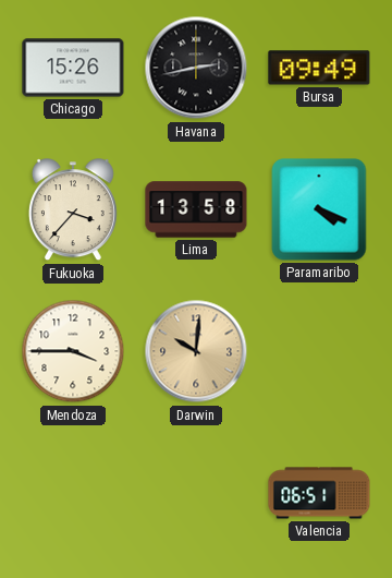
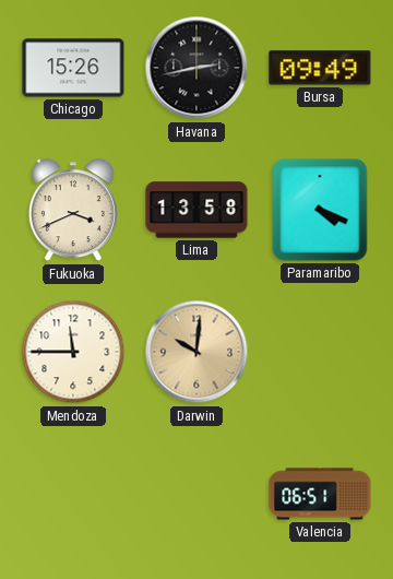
Fukuoka: 3:37 -> 3:41
Mendoza: 3:45 -> 11:45
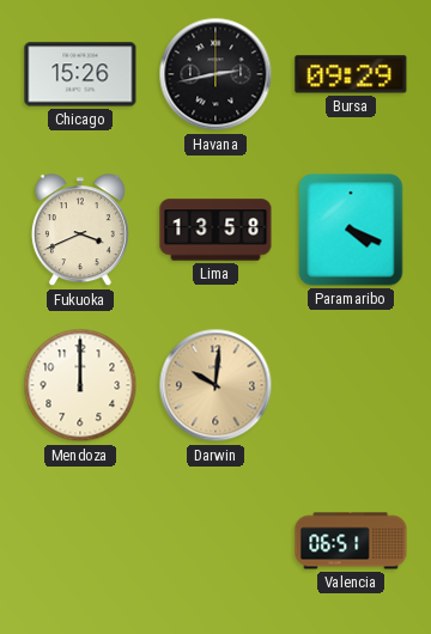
Bursa: 09:49 -> 09:29
Mendoza: 11:45 -> 12:00
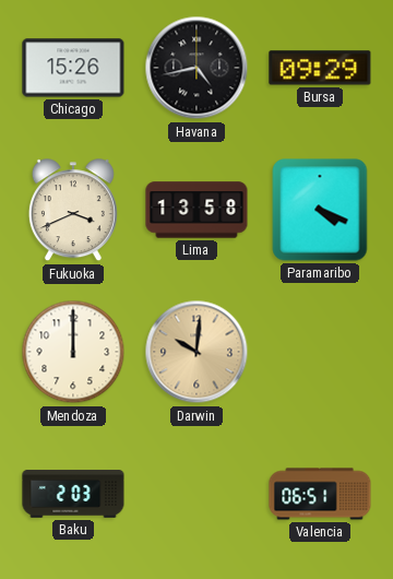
Havana: 2:43 -> 4:43
Baku: none -> 2:03
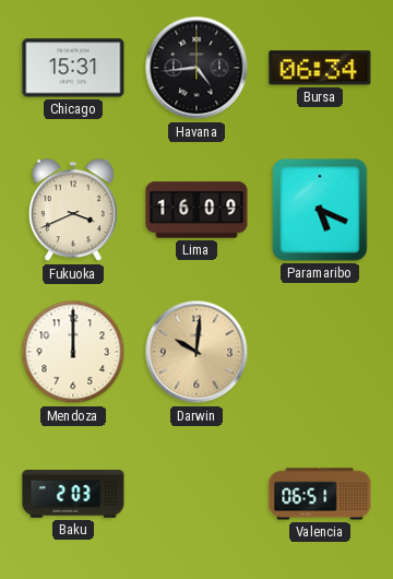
Chicago: 15:26 -> 15:31
Havana: 4:43 -> 4:44
Bursa: 09:29 -> 06:34
Lima: 13:58 -> 16:09
Paramaribo: 4:19 -> 5:19
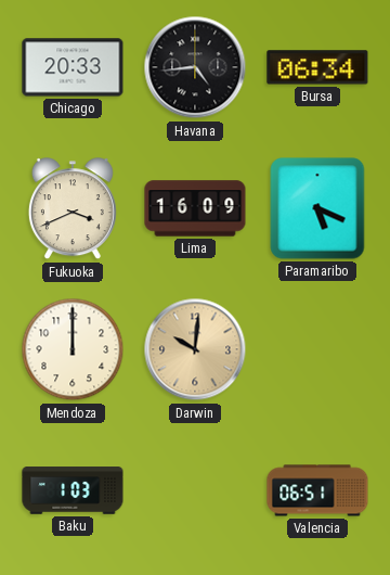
Chicago: 15:31 -> 20:33
Baku: 2:03 -> 1:03
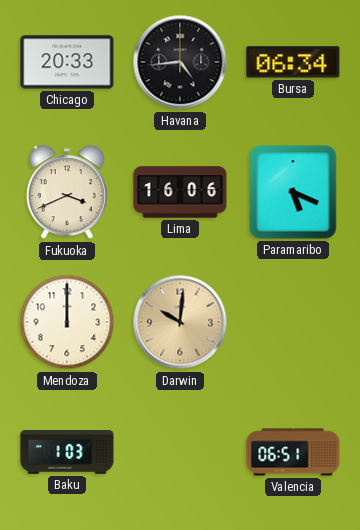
Lima: 16:09 -> 16:06
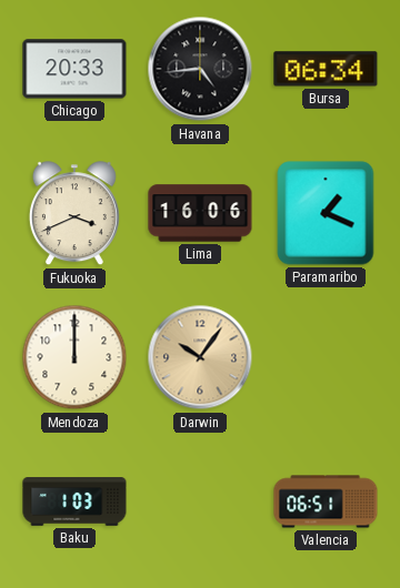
Paramaribo: 5:19 -> 1:19
Darwin: 10:01 -> 10:06
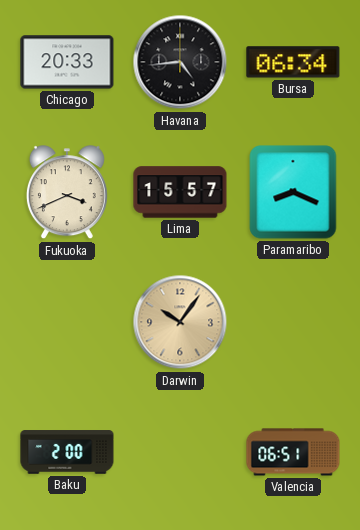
Lima: 16:06 -> 15:57
Paramaribo: 1:19 -> 8:19
Mendoza: 12:00 -> none
Baku: 1:03 -> 2:00
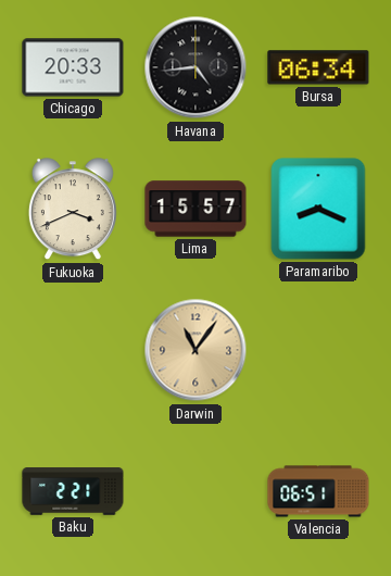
Darwin: 10:06 -> 11:06
Baku: 2:00 -> 2:21
